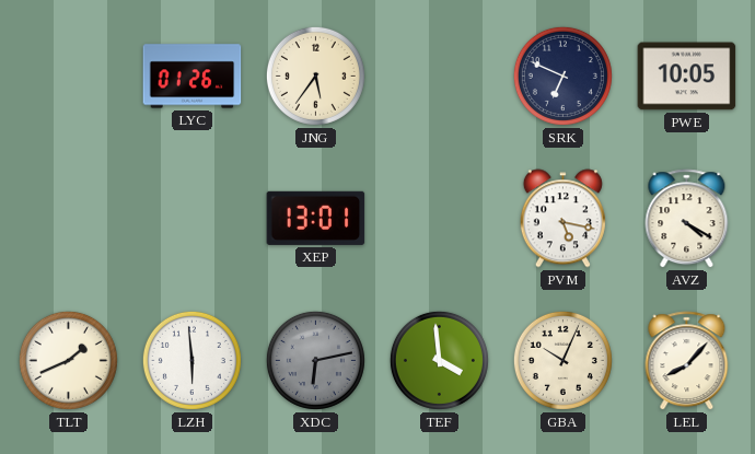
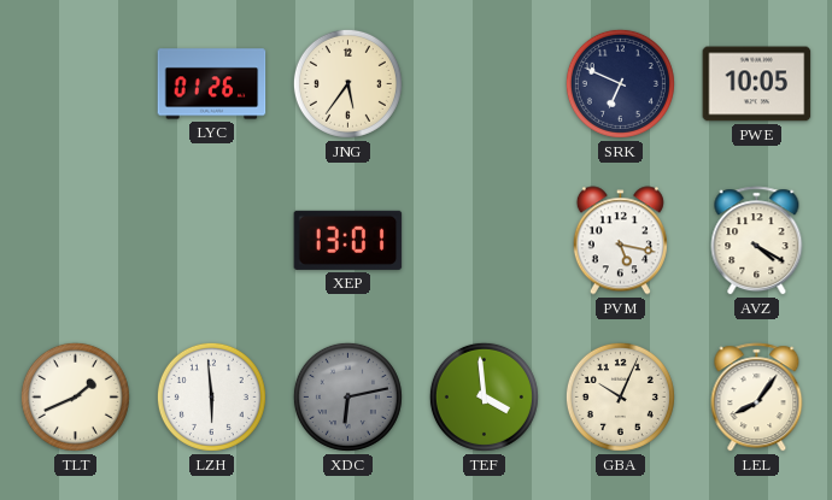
LEL: 8:07 -> 8:06
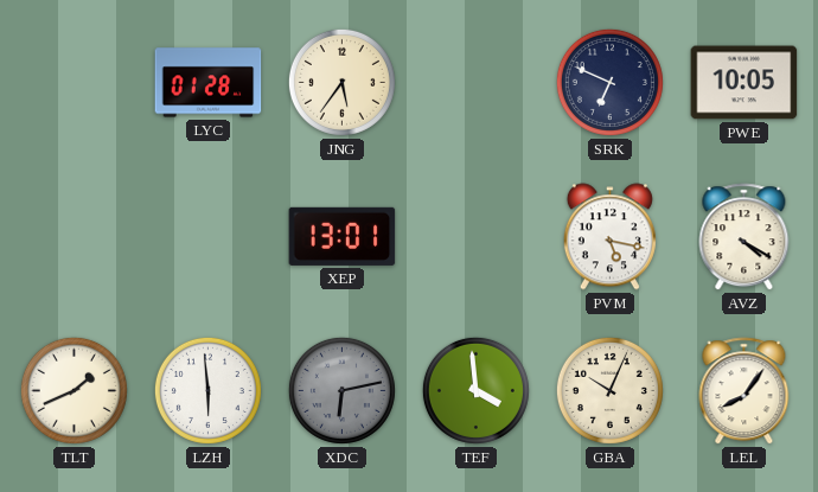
LYC: 01:26 -> 01:28
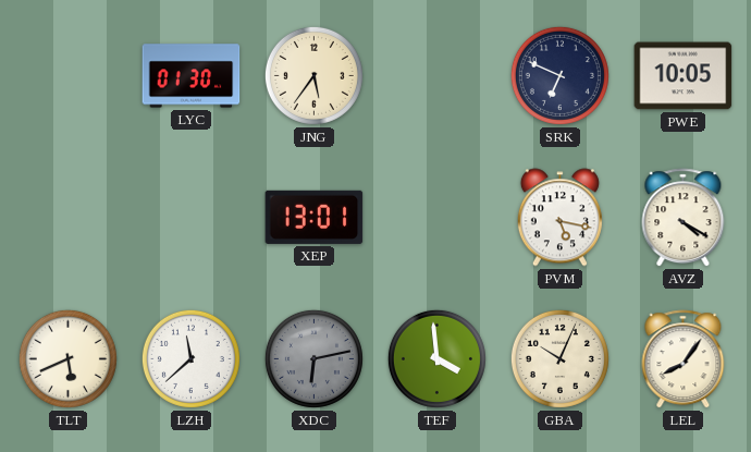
LYC: 01:28 -> 01:30
TLT: 1:41 -> 5:41
LZH: 5:59 -> 11:38
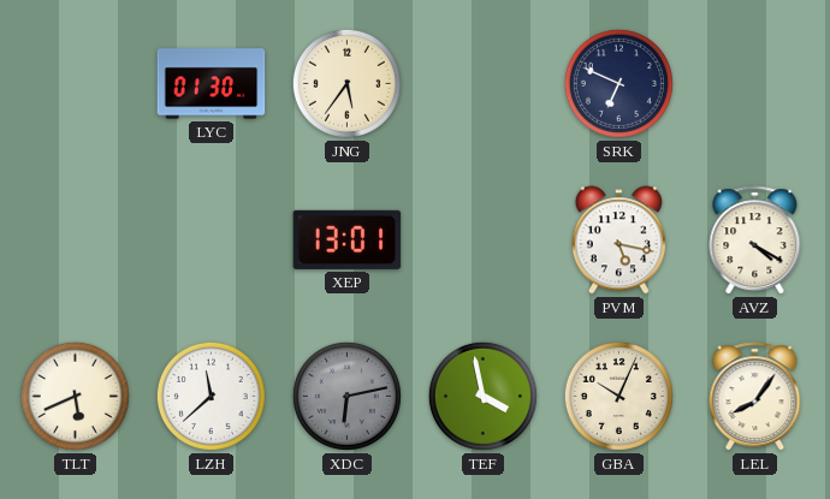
PWE: 10:05 -> none
TEF: 3:59 -> 3:58
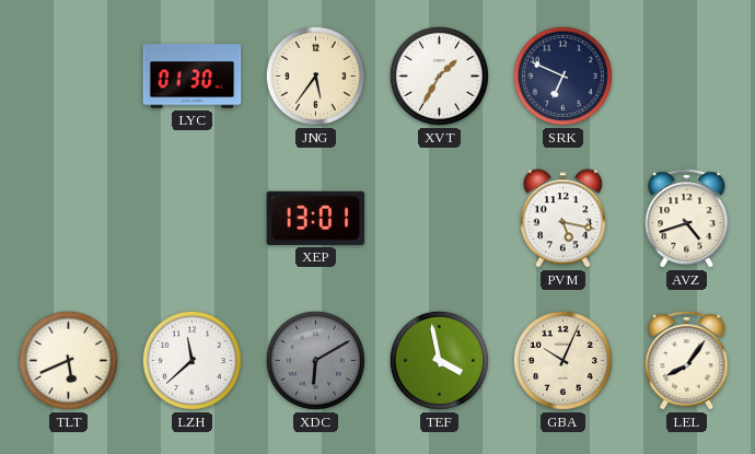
XVT: none -> 1:35
AVZ: 4:20 -> 4:42
XDC: 6:13 -> 6:10
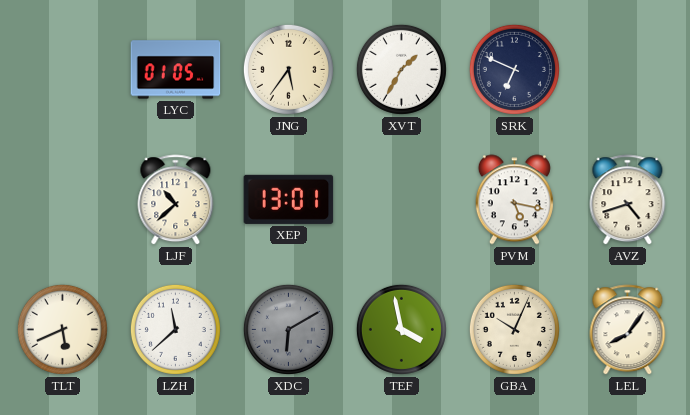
LYC: 01:30 -> 01:05
LJF: none -> 10:38
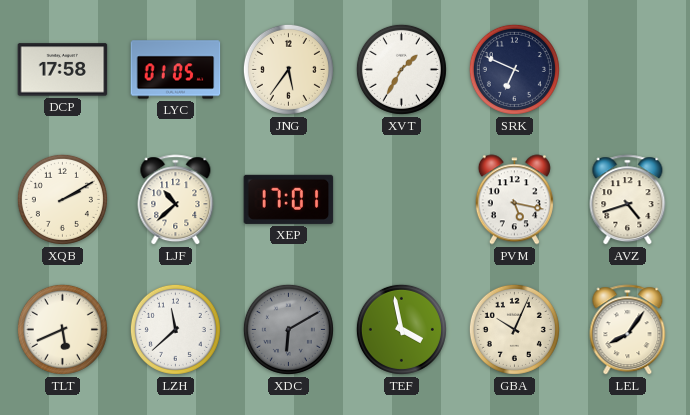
DCP: none -> 17:58
XQB: none -> 2:10
XEP: 13:01 -> 17:01
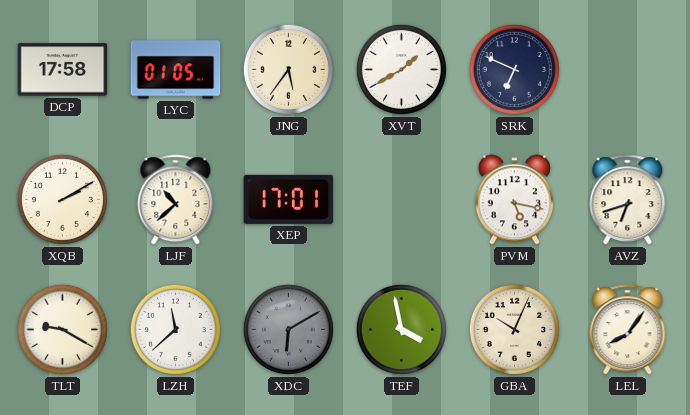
XVT: 1:35 -> 1:40
AVZ: 4:42 -> 6:42
TLT: 5:41 -> 9:20
